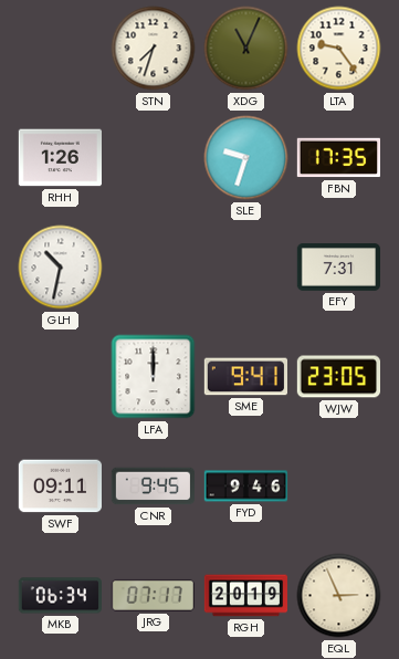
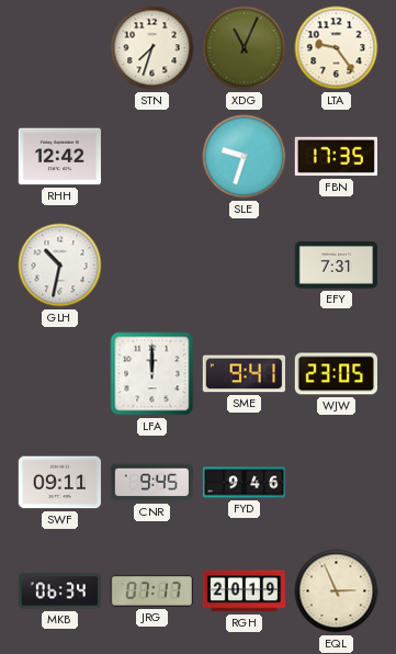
RHH: 1:26 -> 12:42
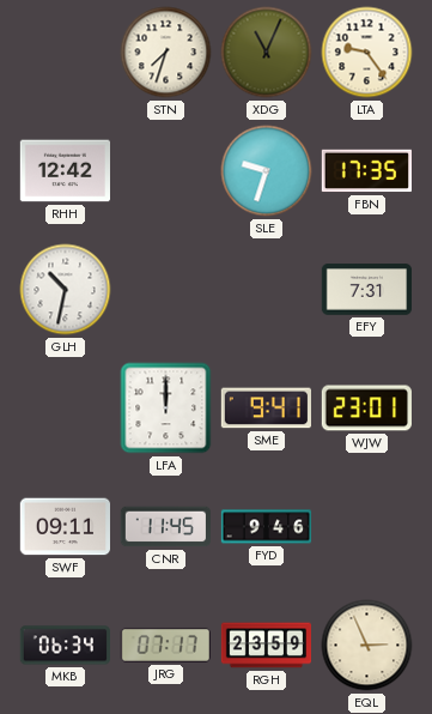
WJW: 23:05 -> 23:01
CNR: 9:45 -> 11:45
RGH: 20:19 -> 23:59
